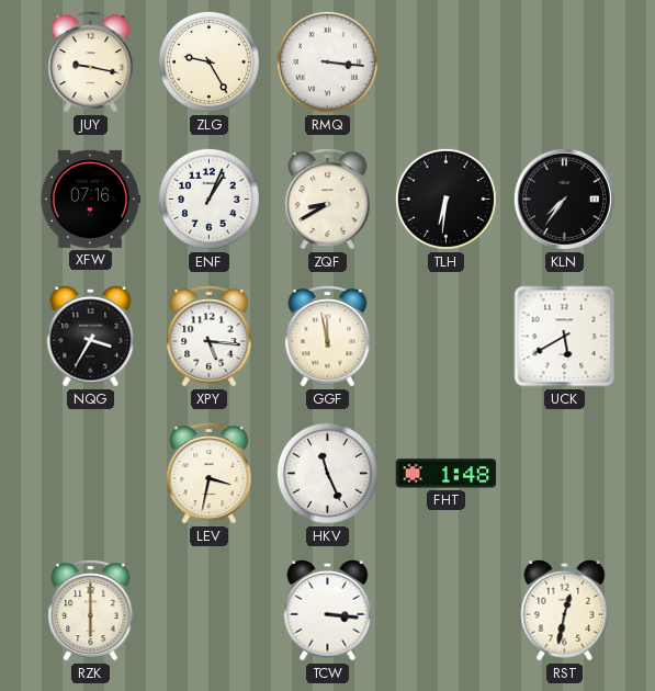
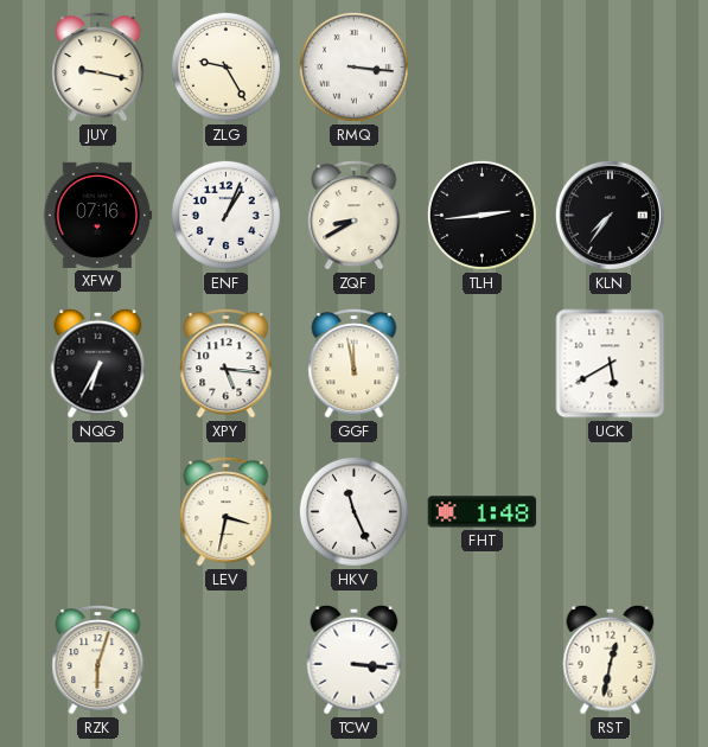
TLH: 6:31 -> 2:44
NQG: 3:35 -> 6:35
RZK: 6:00 -> 6:03
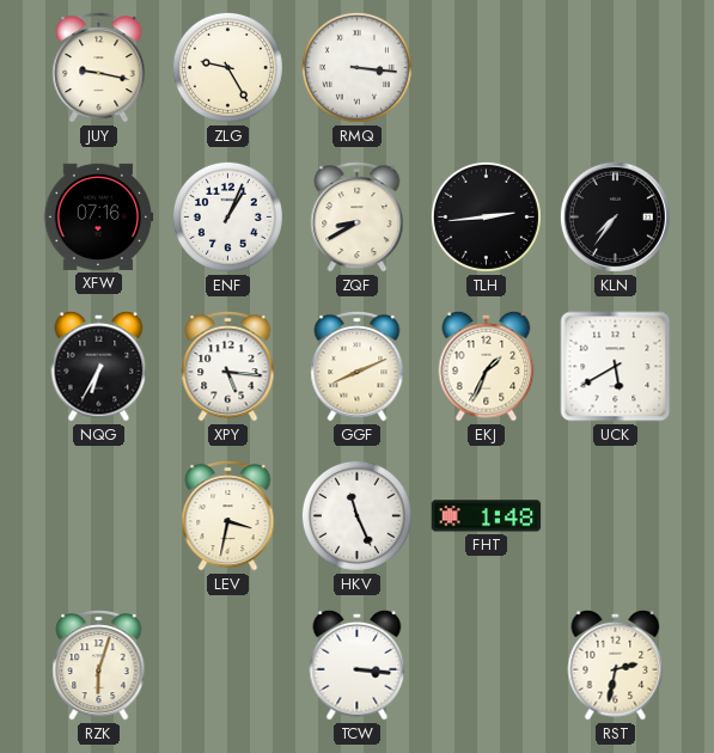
GGF: 11:58 -> 8:11
EKJ: none -> 1:34
RST: 12:32 -> 2:32
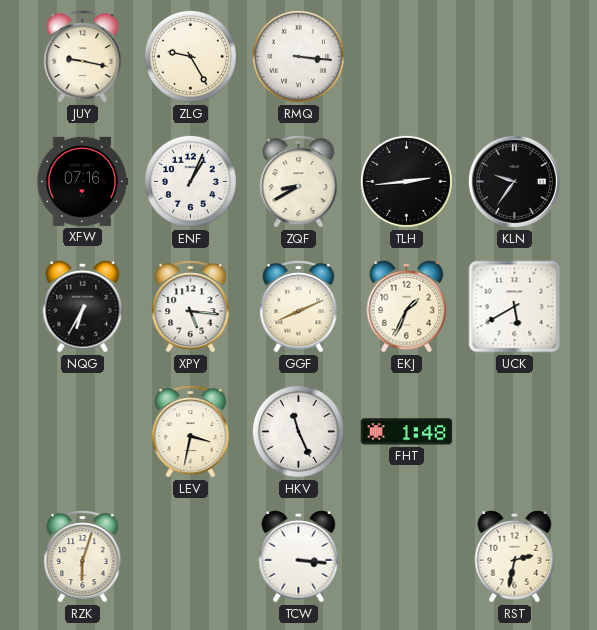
KLN: 7:36 -> 9:36
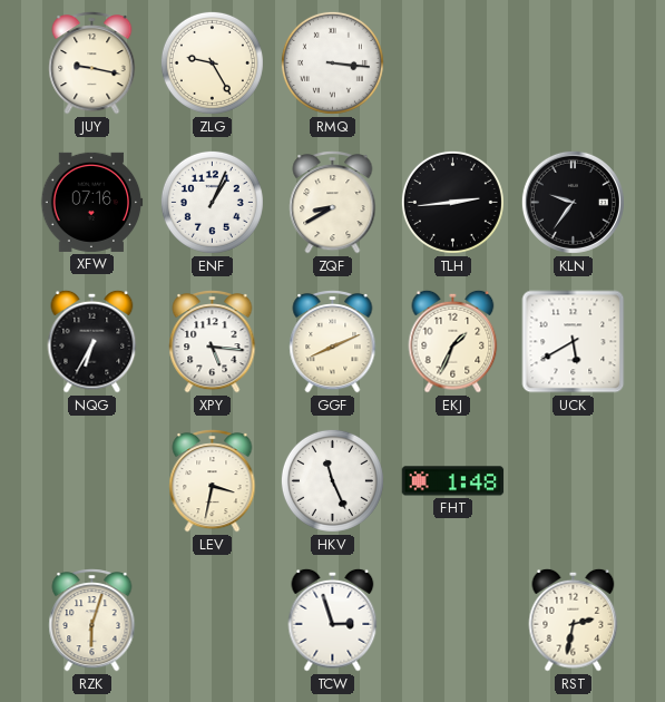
TCW: 3:16 -> 2:57
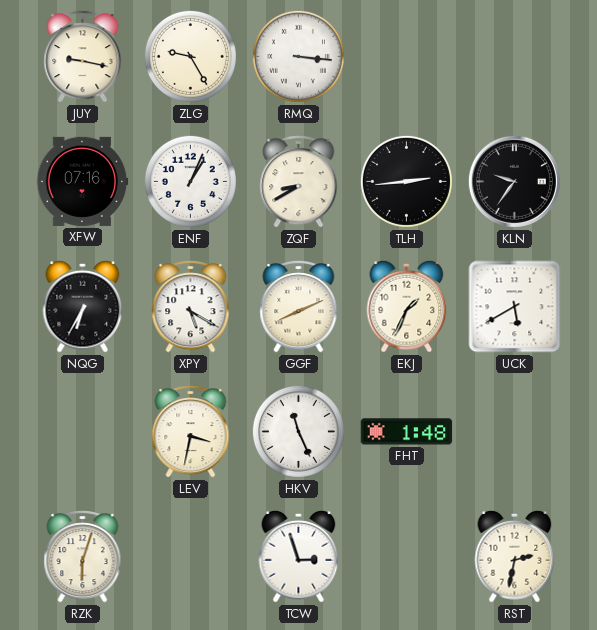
XPY: 5:16 -> 5:20
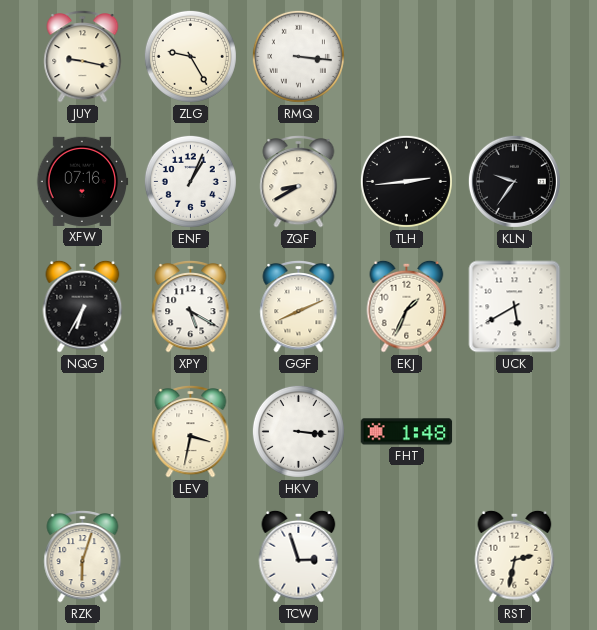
HKV: 11:26 -> 3:16
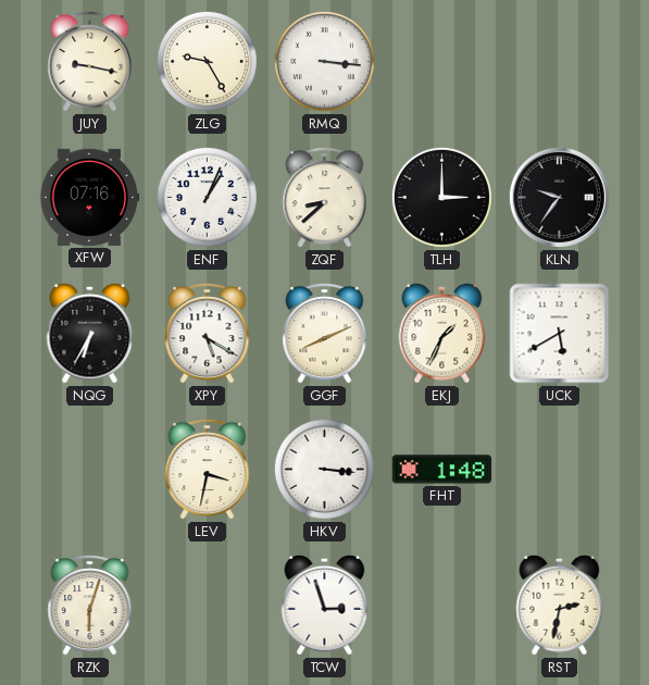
ZQF: 8:40 -> 8:38
TLH: 2:44 -> 3:00
